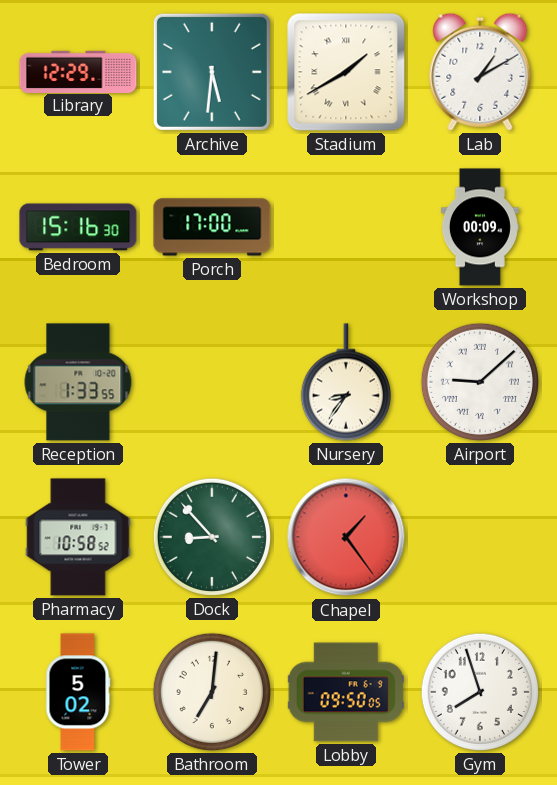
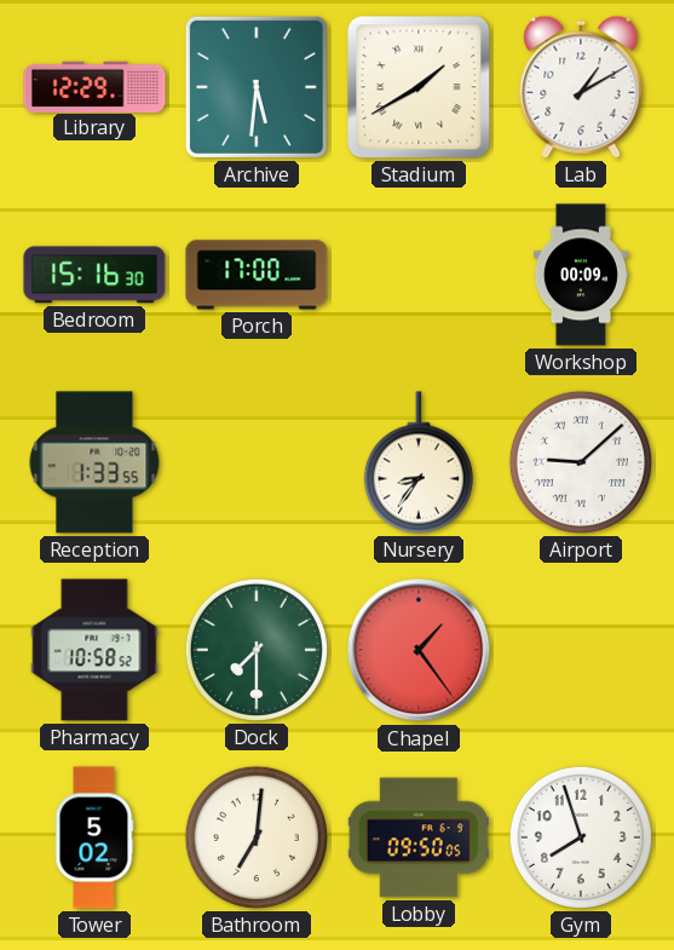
Dock: 8:53 -> 7:30
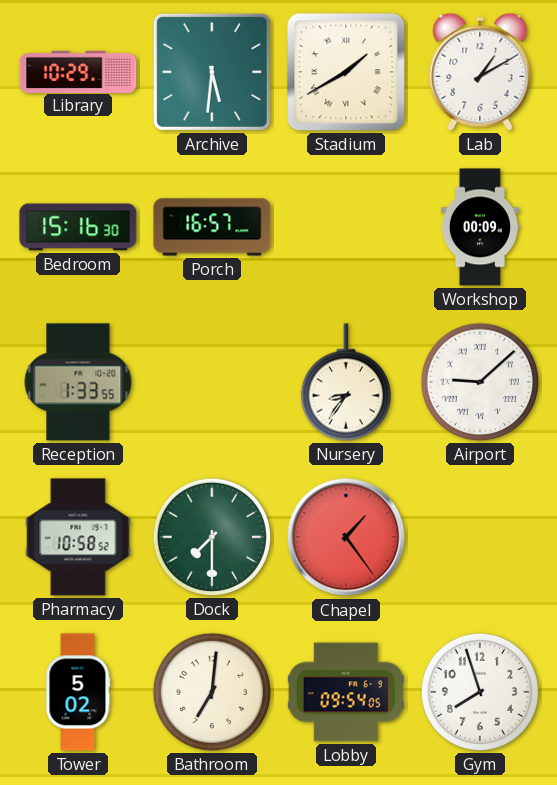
Library: 12:29 -> 10:29
Porch: 17:00 -> 16:57
Lobby: 09:50 -> 09:54
